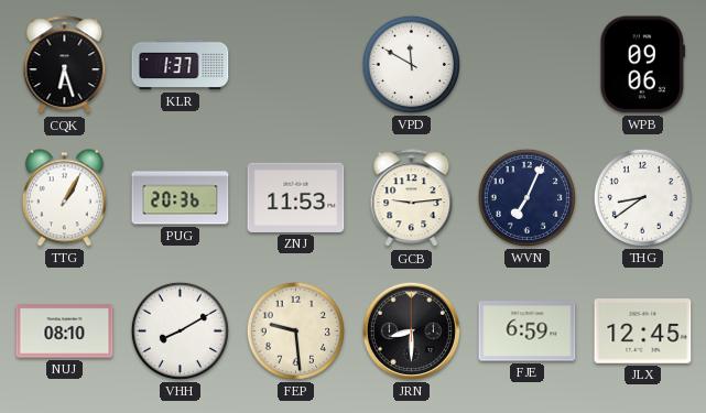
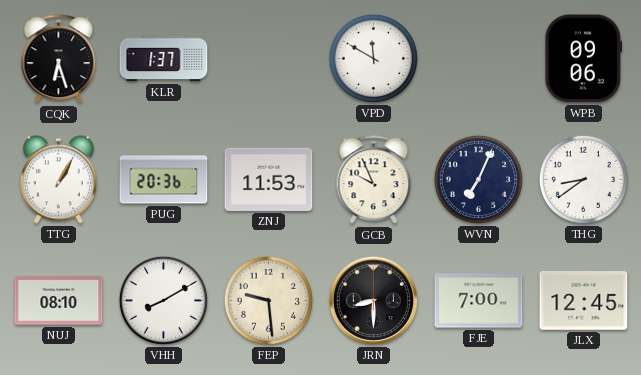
GCB: 9:14 -> 9:56
FJE: 6:59 -> 7:00
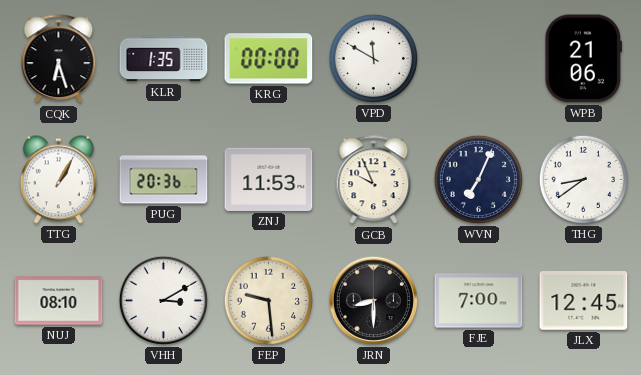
KLR: 1:37 -> 1:35
KRG: none -> 00:00
WPB: 09:06 -> 21:06
VHH: 8:10 -> 3:10
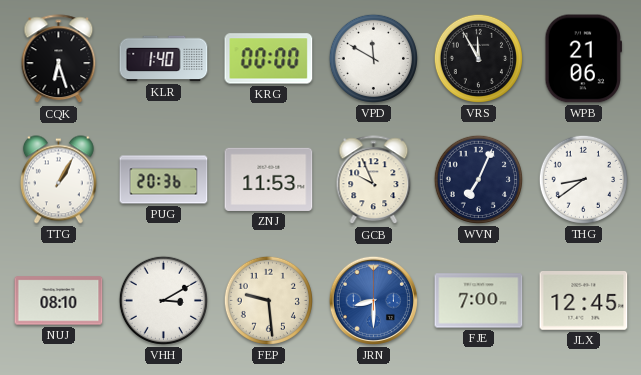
KLR: 1:35 -> 1:40
VRS: none -> 11:55
JRN dial: black -> blue
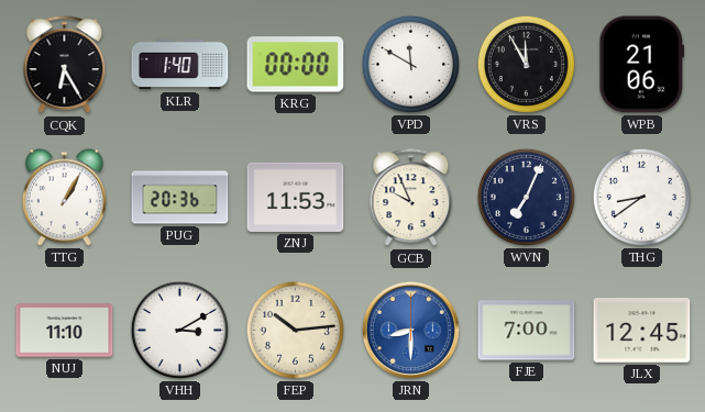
CQK: 6:27 -> 6:25
NUJ: 08:10 -> 11:10
FEP: 9:29 -> 10:14
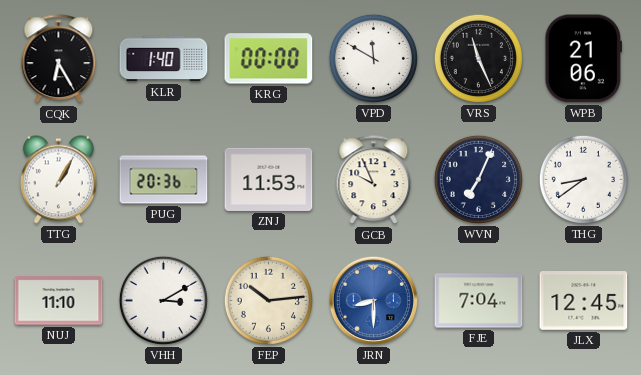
VRS: 11:55 -> 11:26
FJE: 7:00 -> 7:04
